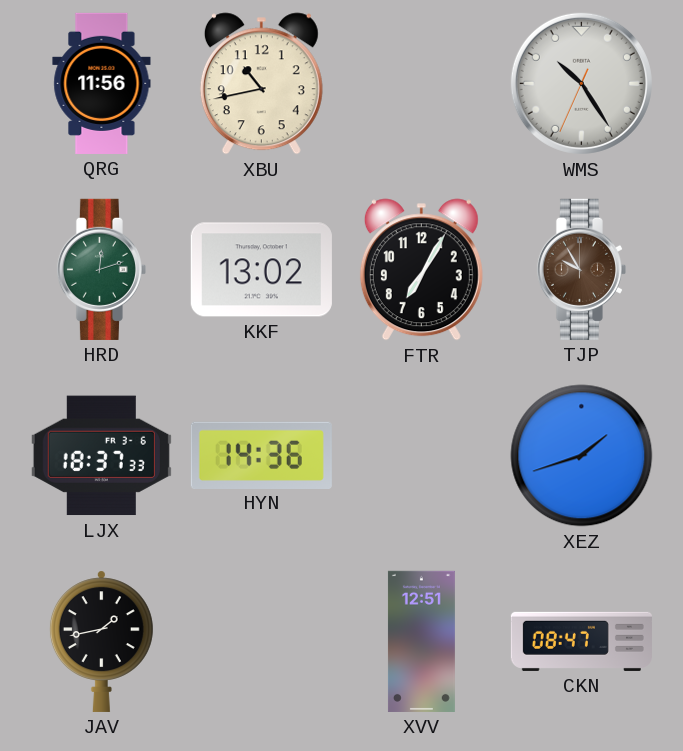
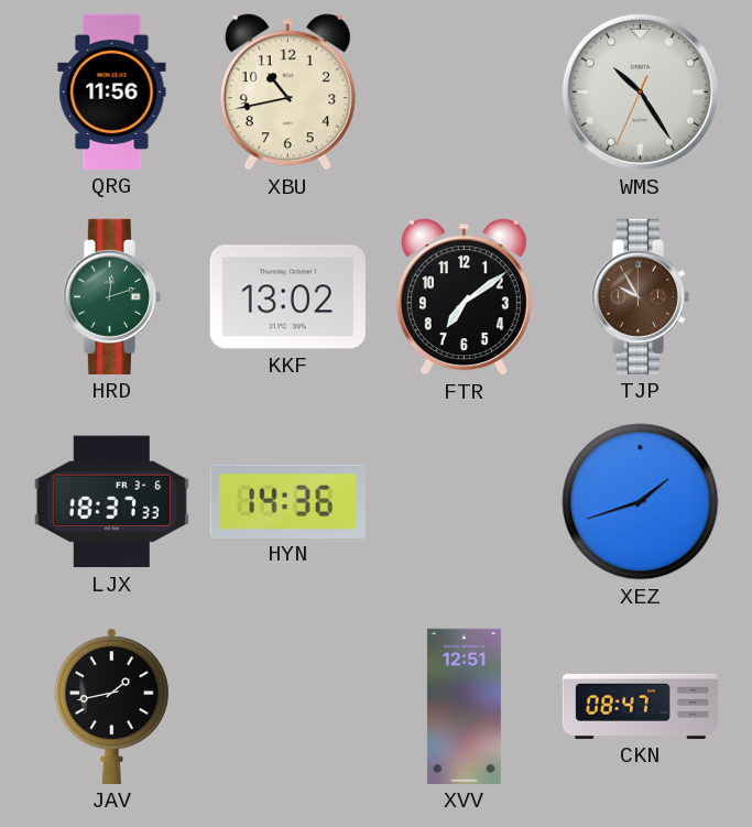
FTR: 7:05 -> 7:09
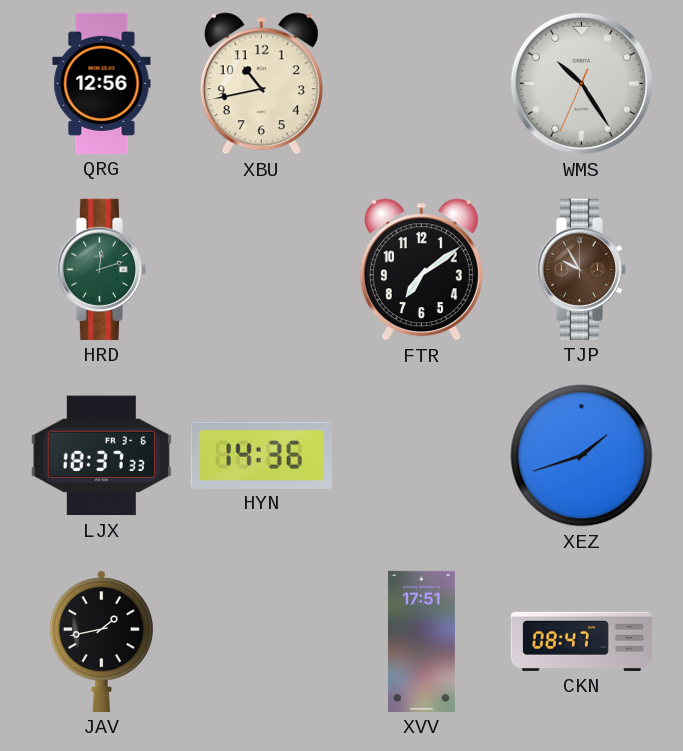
QRG: 11:56 -> 12:56
KKF: 13:02 -> none
XVV: 12:51 -> 17:51
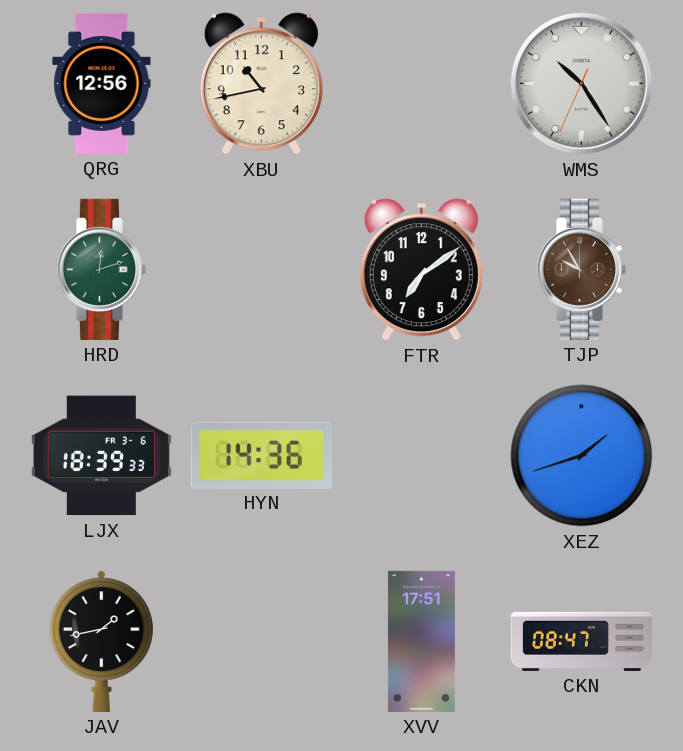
LJX: 18:37 -> 18:39
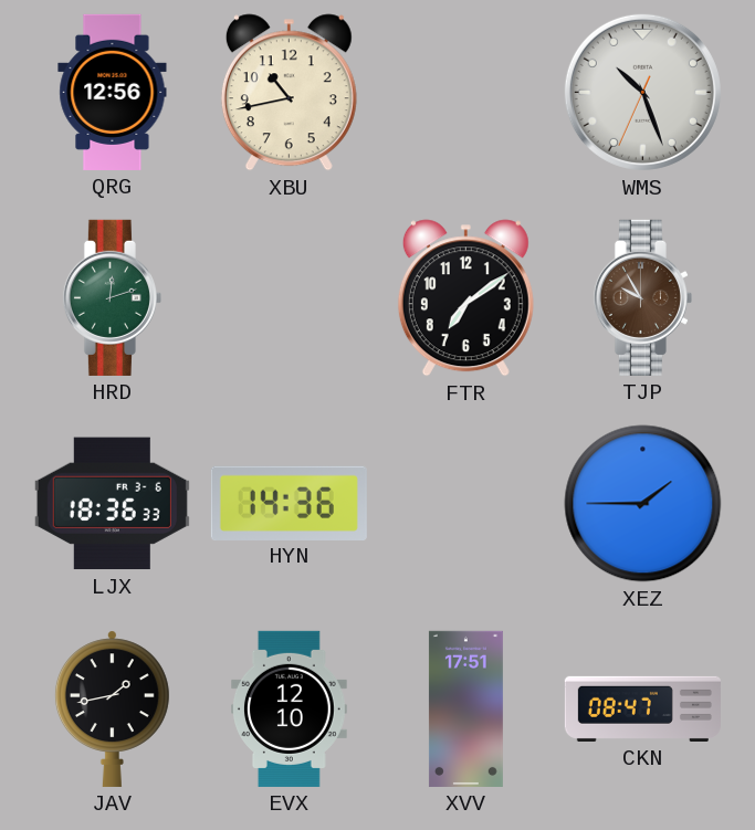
WMS: 10:24 -> 10:26
LJX: 18:39 -> 18:36
XEZ: 1:42 -> 1:45
EVX: none -> 12:10
